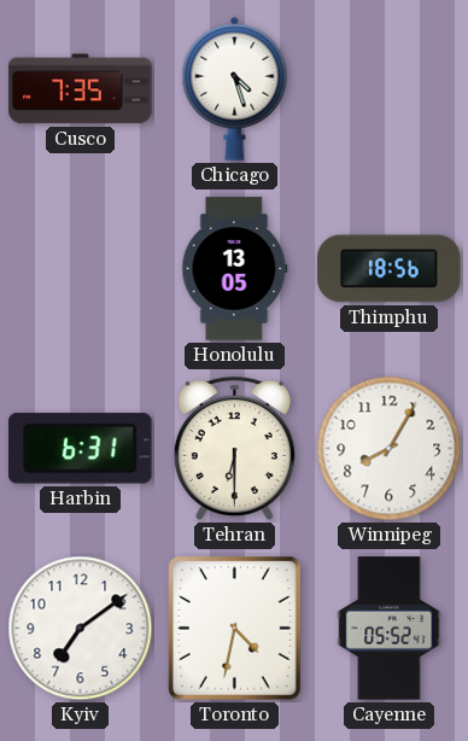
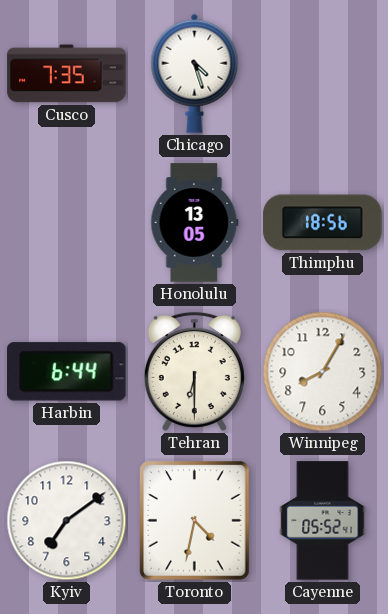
Harbin: 6:31 -> 6:44
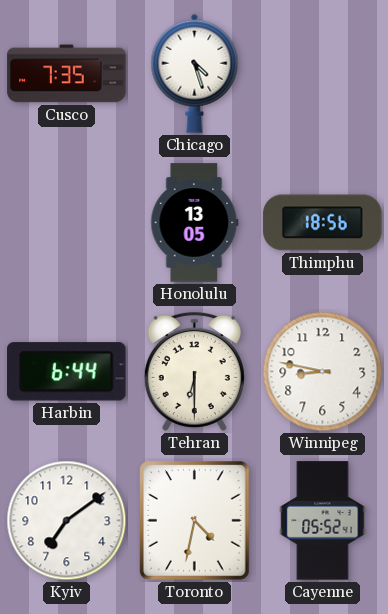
Winnipeg: 8:05 -> 8:47
